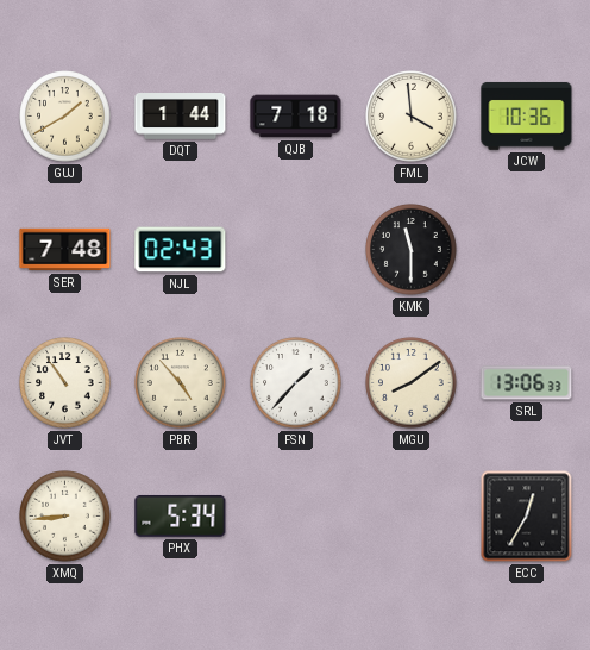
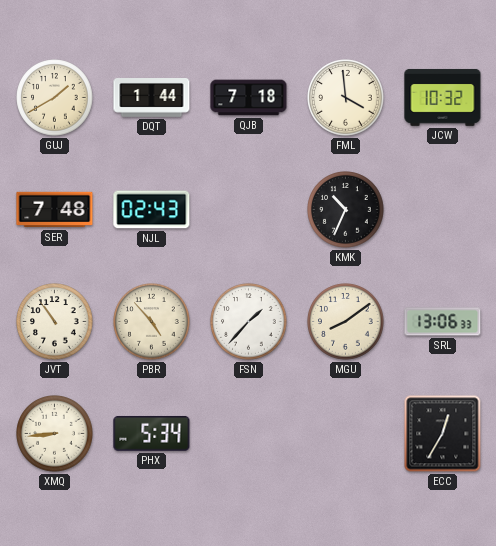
JCW: 10:36 -> 10:32
KMK: 11:30 -> 10:34
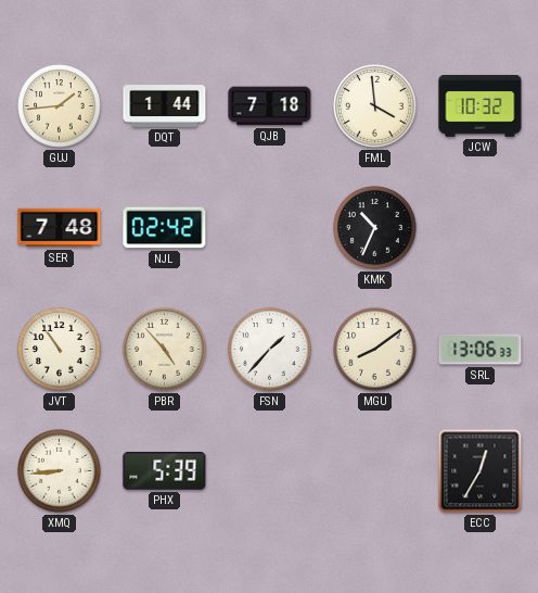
GUJ: 1:40 -> 1:44
NJL: 02:43 -> 02:42
PHX: 5:34 -> 5:39
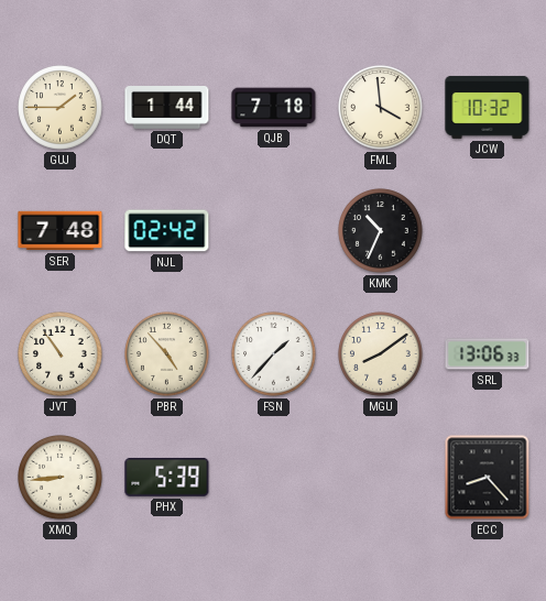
GUJ: 1:44 -> 1:45
ECC: 12:35 -> 8:23
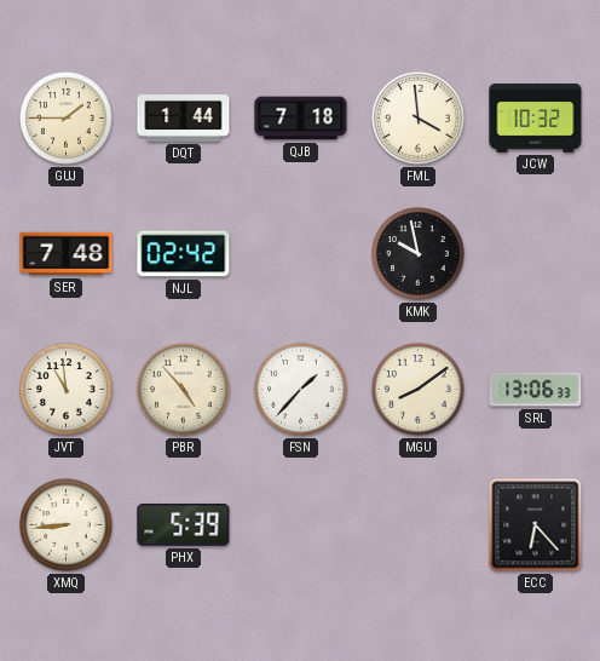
KMK: 10:34 -> 9:58
JVT: 10:54 -> 10:59
ECC: 8:23 -> 6:23
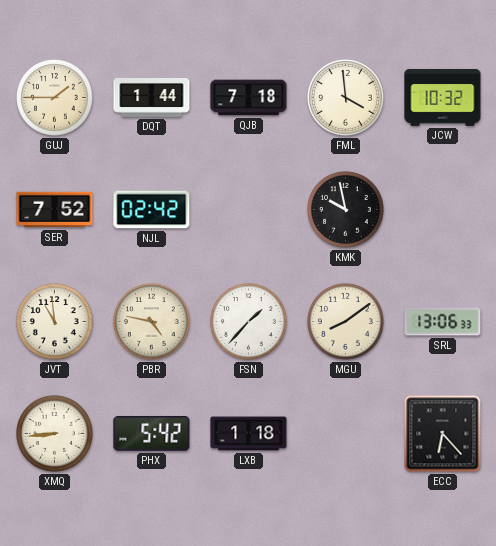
SER: 7:48 -> 7:52
PBR: 4:53 -> 4:47
PHX: 5:39 -> 5:42
LXB: none -> 1:18
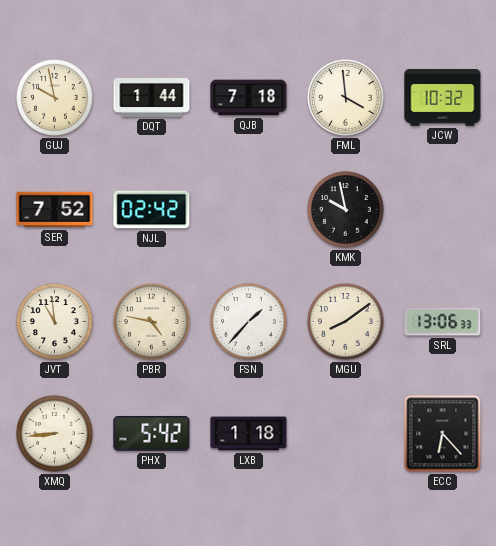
GUJ: 1:45 -> 9:58
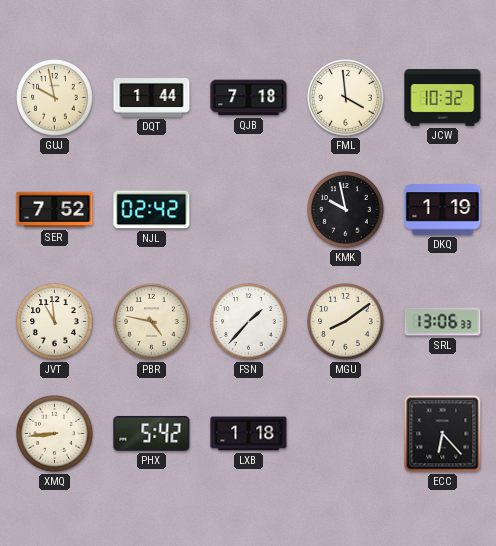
DKQ: none -> 1:19
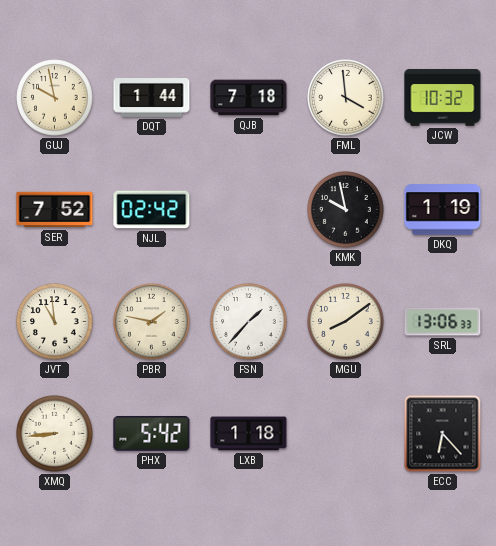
PBR: 4:47 -> 1:47
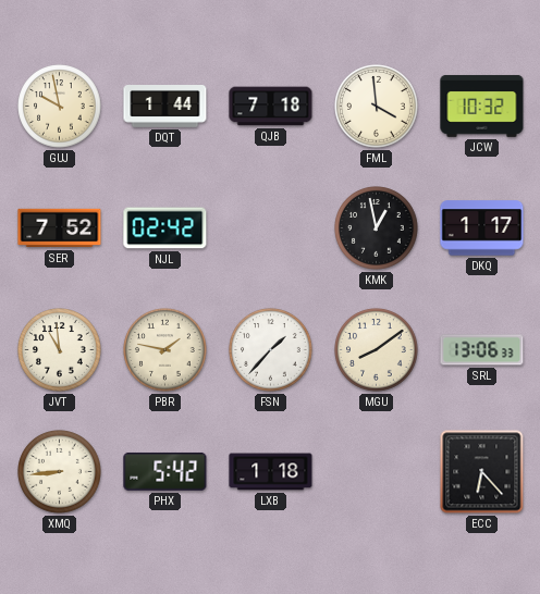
KMK: 9:58 -> 12:58
DKQ: 1:19 -> 1:17
